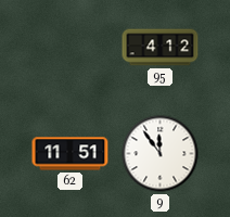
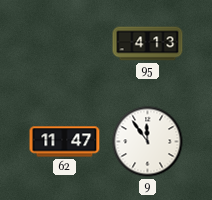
95: 4:12 -> 4:13
62: 11:51 -> 11:47
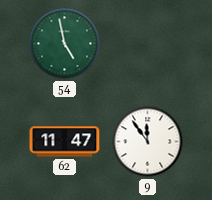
54: none -> 4:58
95: 4:13 -> none
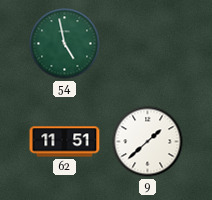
62: 11:47 -> 11:51
9: 11:54 -> 1:38
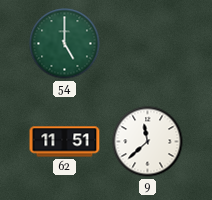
54: 4:58 -> 5:00
9: 1:38 -> 11:38
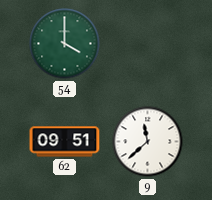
54: 5:00 -> 4:00
62: 11:51 -> 09:51
